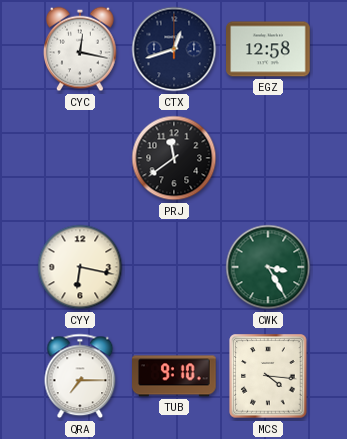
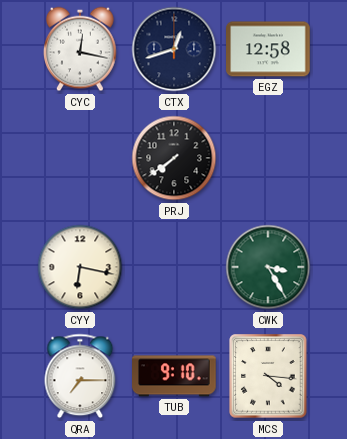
PRJ: 11:39 -> 7:39
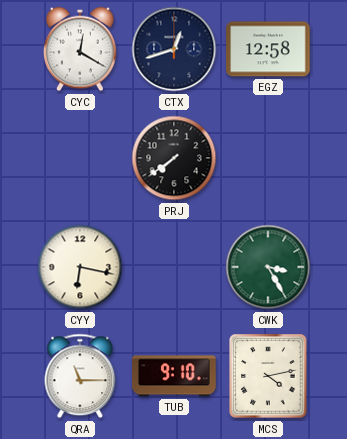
CYC: 12:17 -> 12:20
QRA: 7:15 -> 11:15
MCS: 4:16 -> 4:13
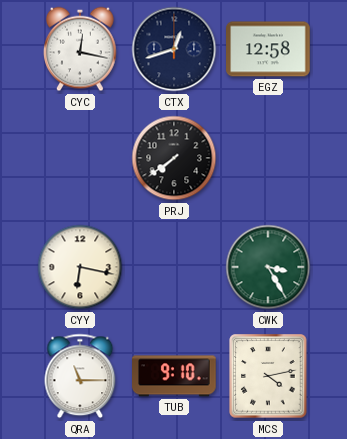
CYC: 12:20 -> 12:17
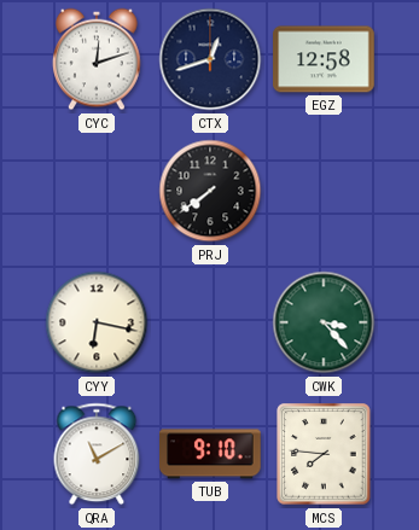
CYC: 12:17 -> 12:12
CWK: 3:25 -> 3:23
QRA: 11:15 -> 11:10
MCS: 4:13 -> 7:46
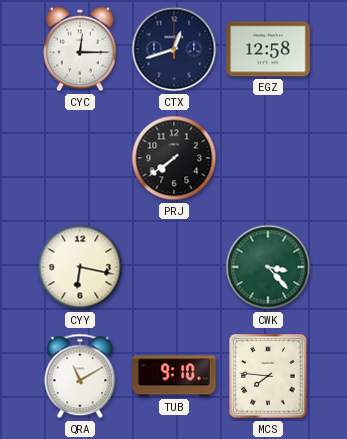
CYC: 12:12 -> 12:15
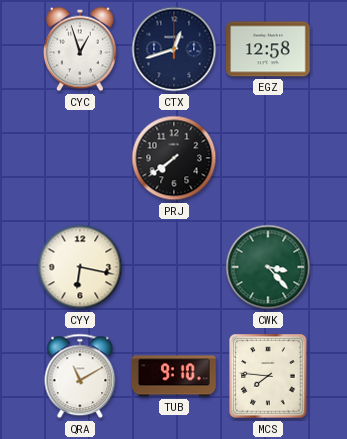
CYC: 12:15 -> 12:57
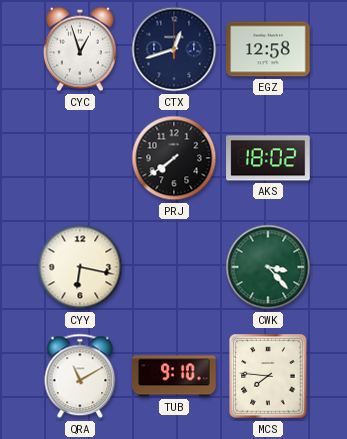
AKS: none -> 18:02
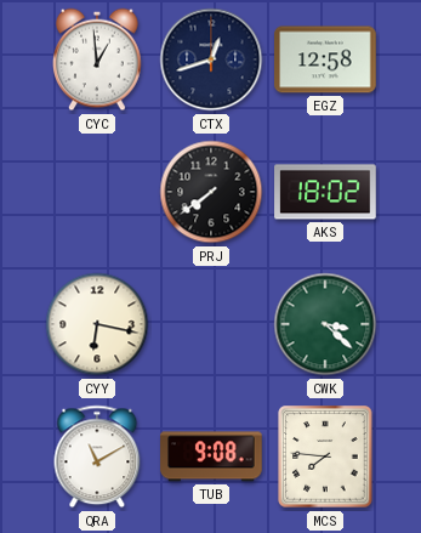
CYC: 12:57 -> 12:59
CWK: 3:23 -> 3:22
TUB: 9:10 -> 9:08
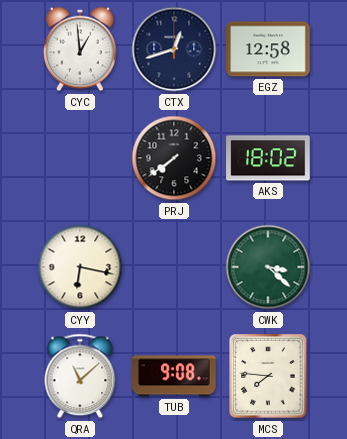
QRA: 11:10 -> 11:08
